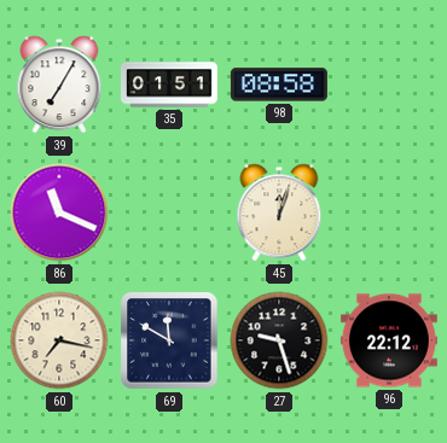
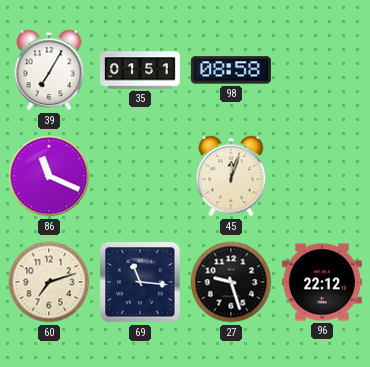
60: 7:17 -> 7:12
69: 11:50 -> 11:16
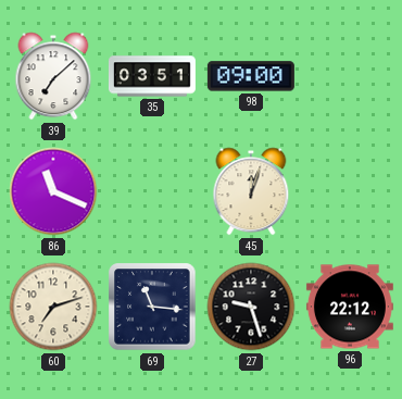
39: 7:05 -> 7:08
35: 01:51 -> 03:51
98: 08:58 -> 09:00
